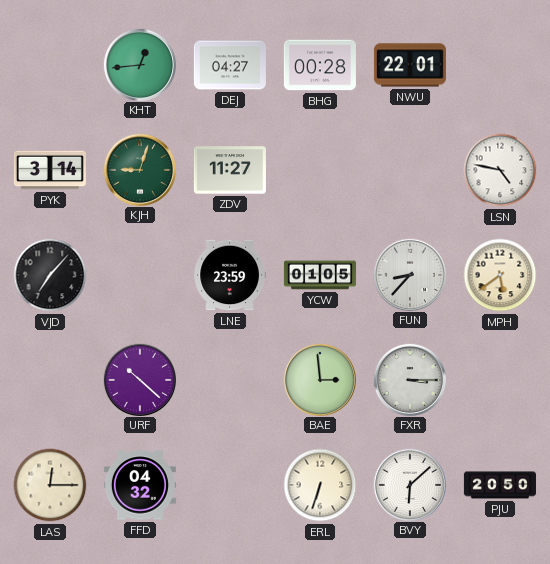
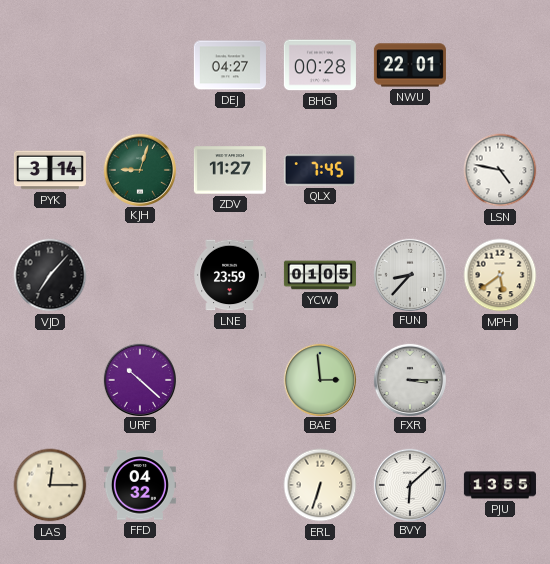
KHT: 12:44 -> none
QLX: none -> 7:45
PJU: 20:50 -> 13:55
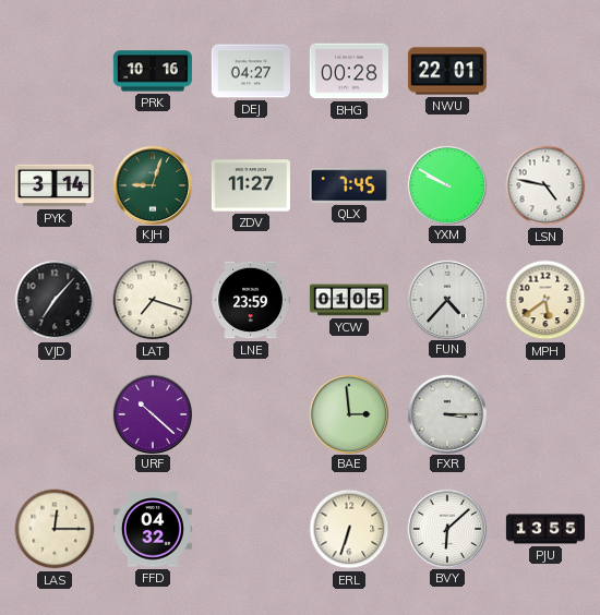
PRK: none -> 10:16
YXM: none -> 9:50
LAT: none -> 7:18
FUN: 8:37 -> 4:37
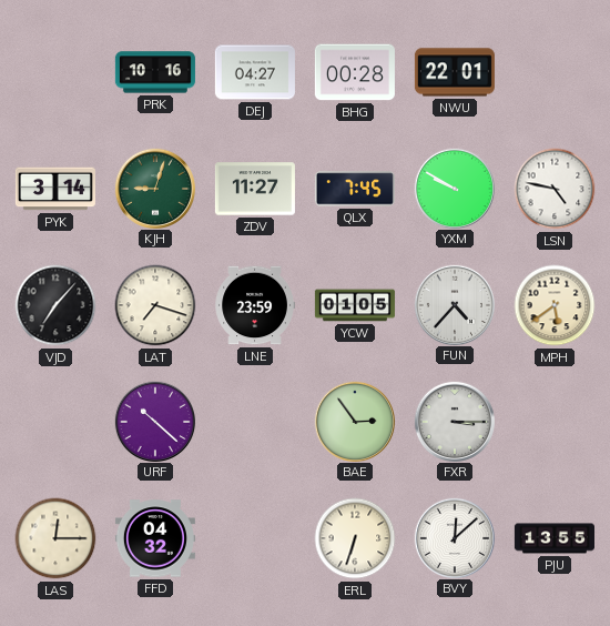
BAE: 2:59 -> 2:54
BVY: 6:08 -> 12:08
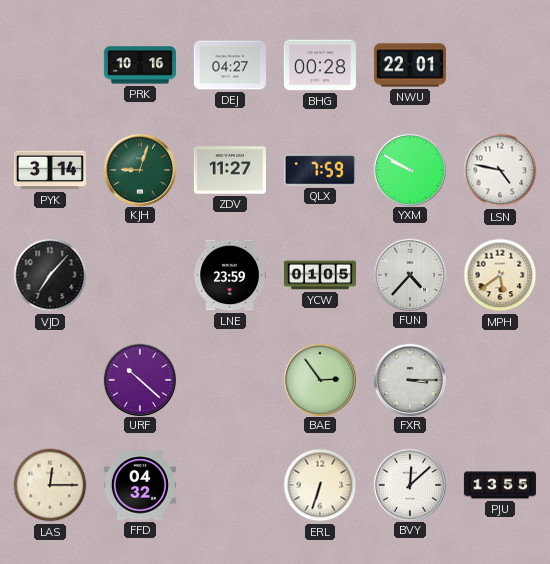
QLX: 7:45 -> 7:59
LAT: 7:18 -> none
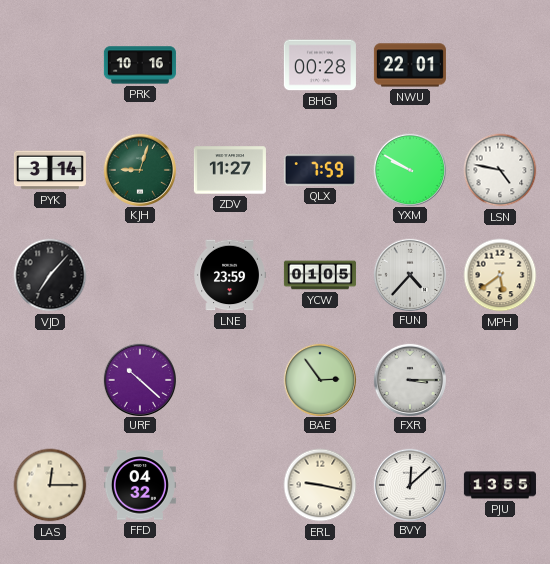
DEJ: 04:27 -> none
ERL: 6:33 -> 9:17
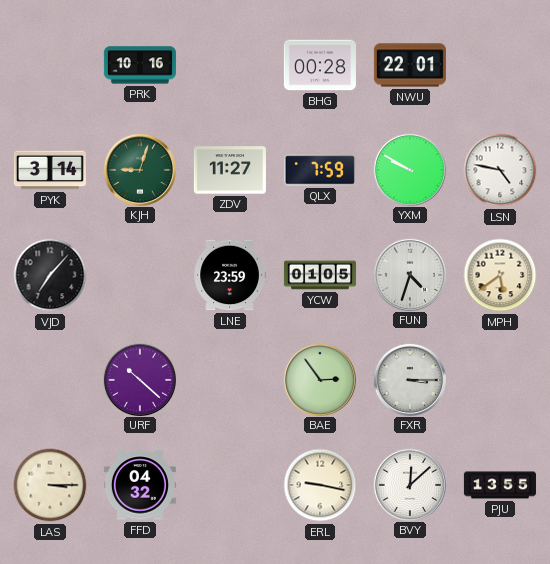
FUN: 4:37 -> 4:33
LAS: 12:15 -> 3:15
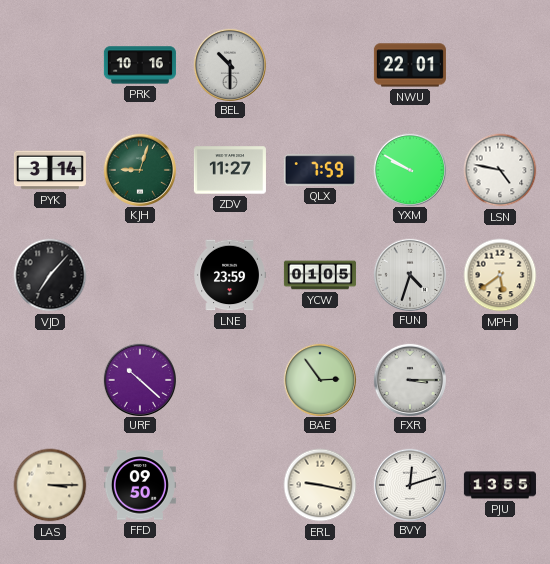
BEL: none -> 10:30
BHG: 00:28 -> none
FFD: 04:32 -> 09:50
BVY: 12:08 -> 12:12
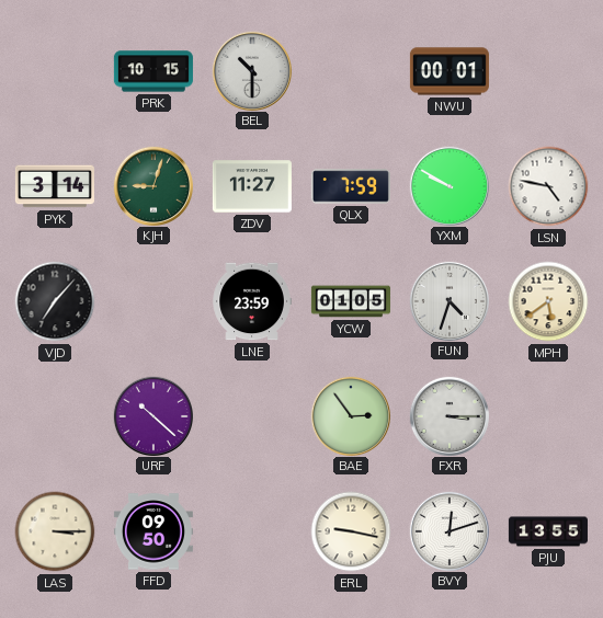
PRK: 10:16 -> 10:15
NWU: 22:01 -> 00:01
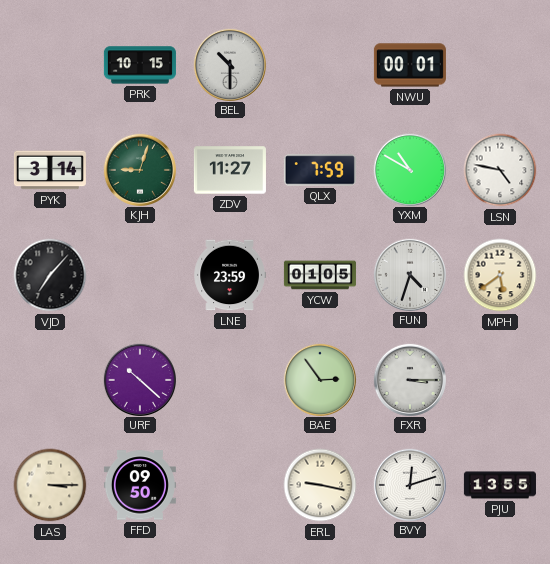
YXM: 9:50 -> 10:50
